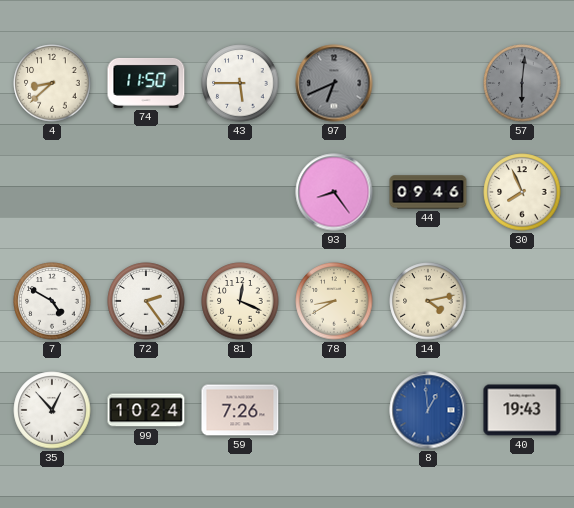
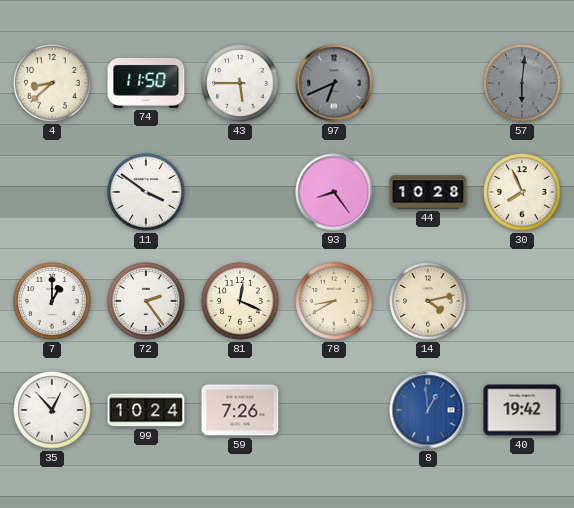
11: none -> 3:51
44: 09:46 -> 10:28
7: 4:50 -> 1:00
40: 19:43 -> 19:42
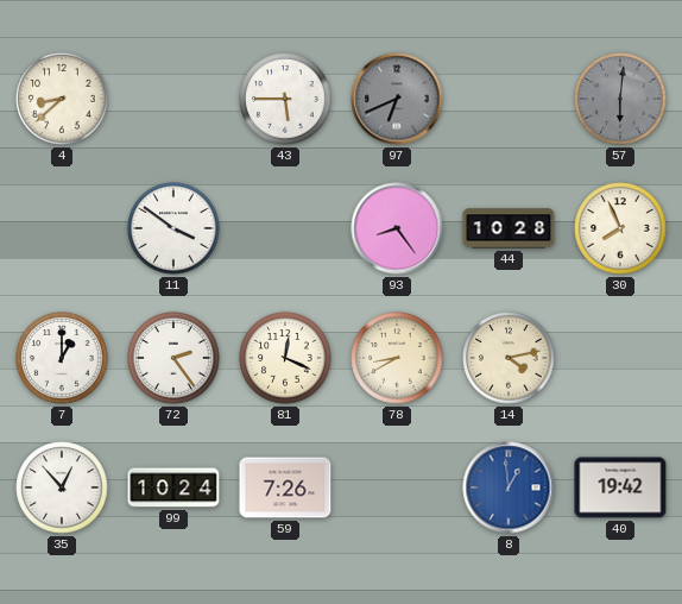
74: 11:50 -> none
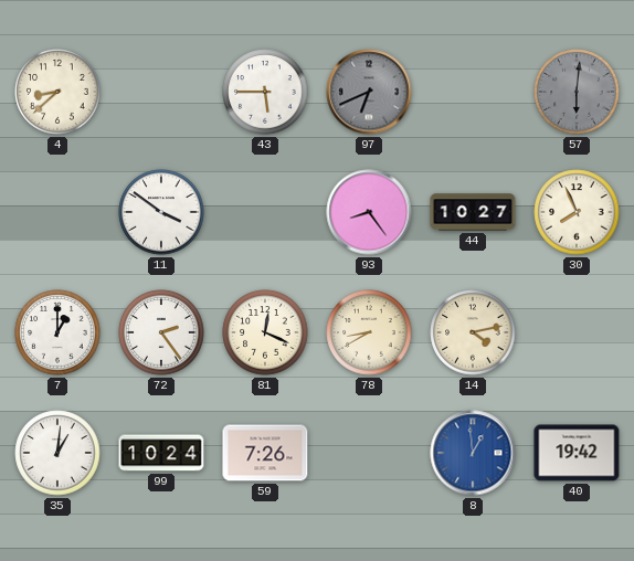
44: 10:28 -> 10:27
35: 12:53 -> 1:01
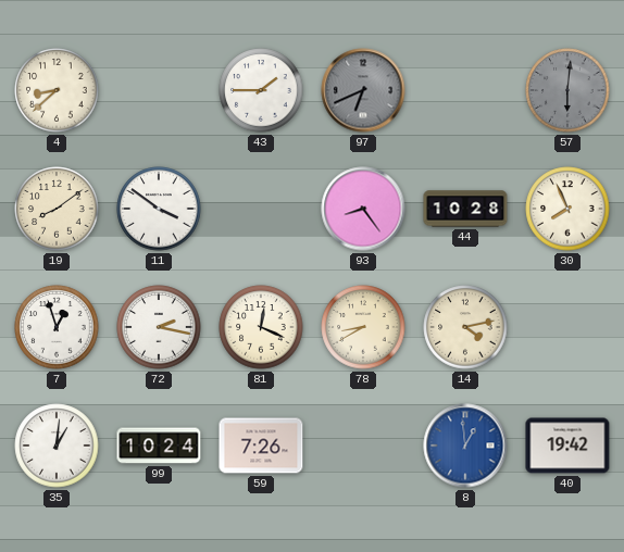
43: 5:45 -> 1:45
19: none -> 8:09
44: 10:27 -> 10:28
7: 1:00 -> 12:57
72: 2:24 -> 2:17
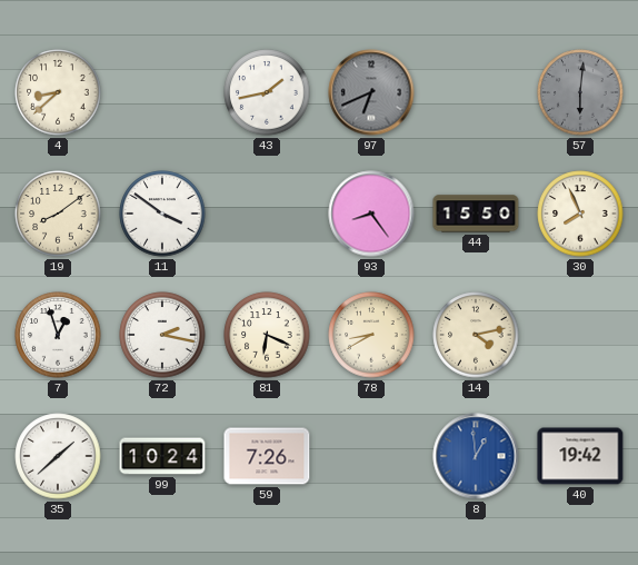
43: 1:45 -> 1:43
44: 10:28 -> 15:50
81: 12:19 -> 6:19
35: 1:01 -> 1:38
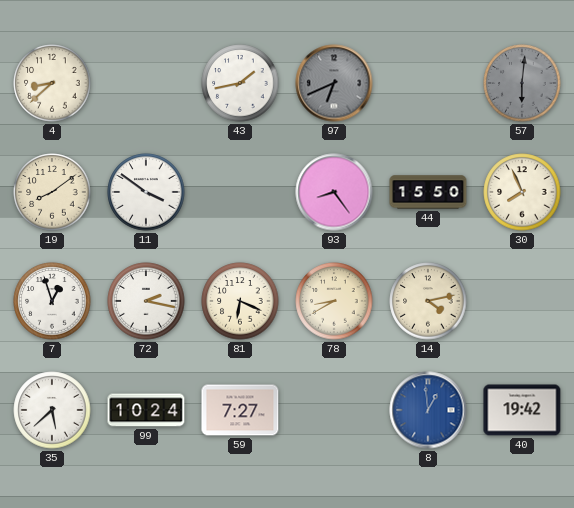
35: 1:38 -> 5:38
59: 7:26 -> 7:27
